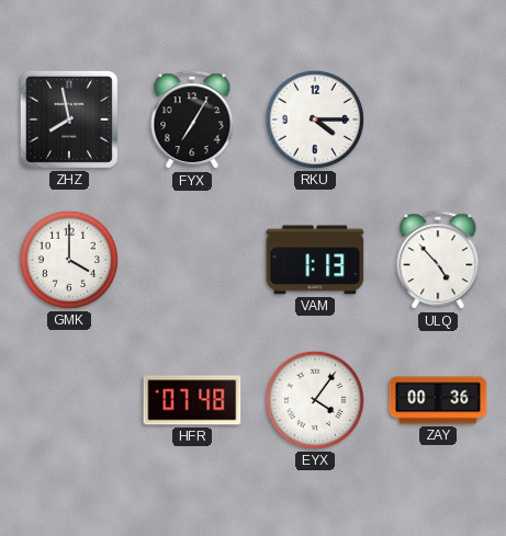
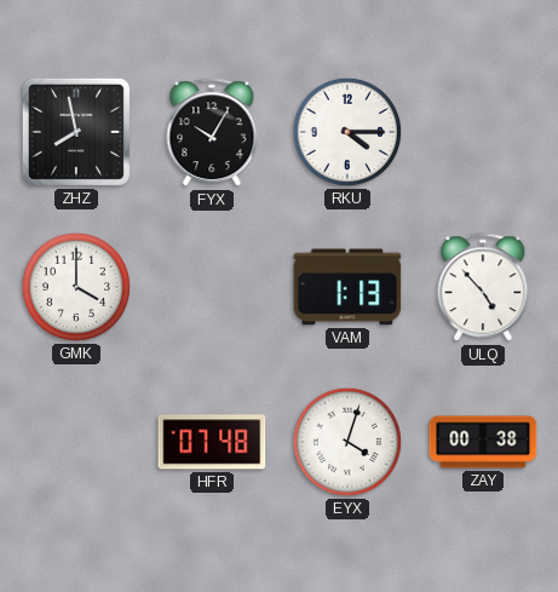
FYX: 7:05 -> 10:05
EYX: 4:06 -> 4:03
ZAY: 00:36 -> 00:38
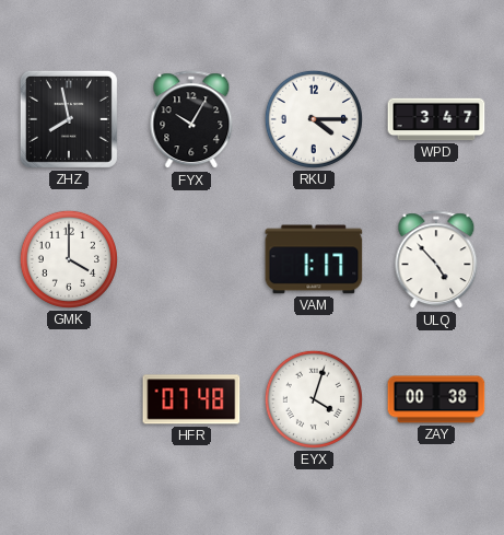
WPD: none -> 3:47
VAM: 1:13 -> 1:17
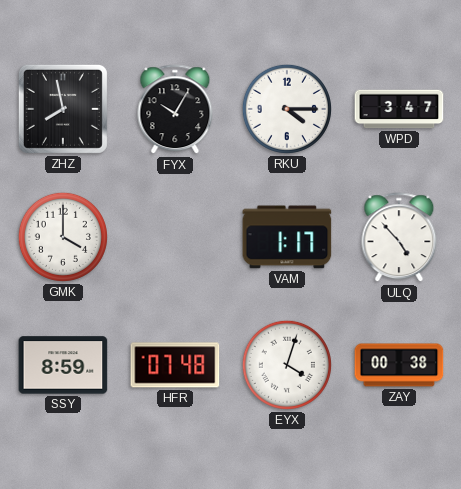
SSY: none -> 8:59
